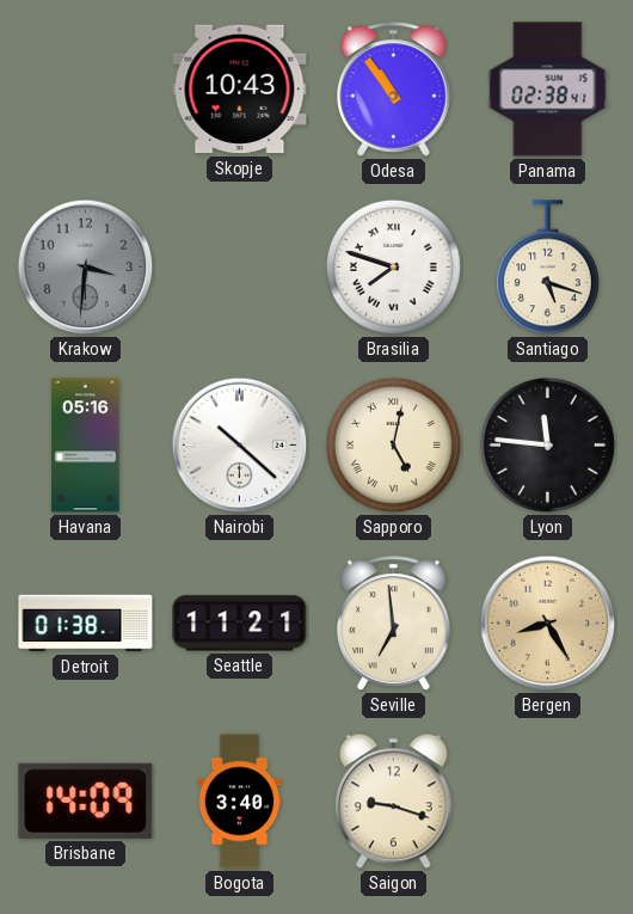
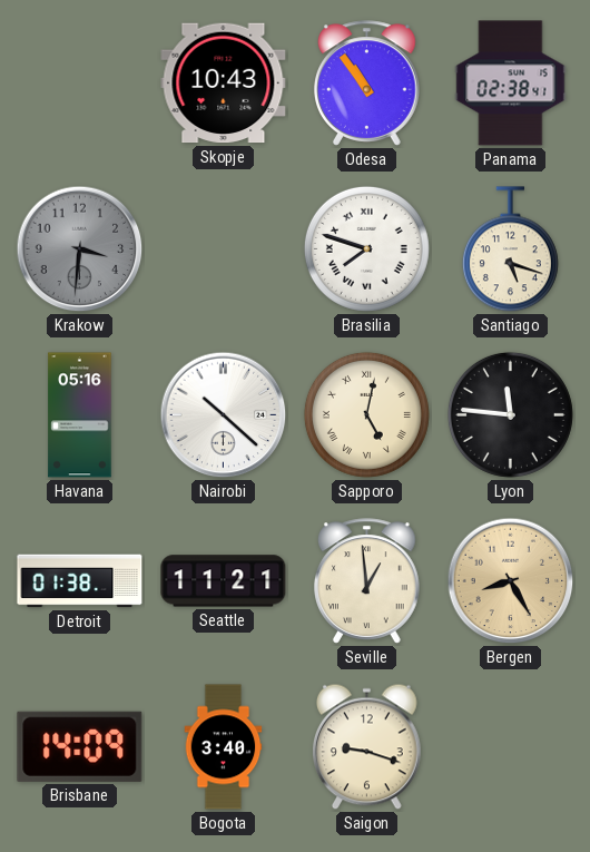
Seville: 6:59 -> 12:59
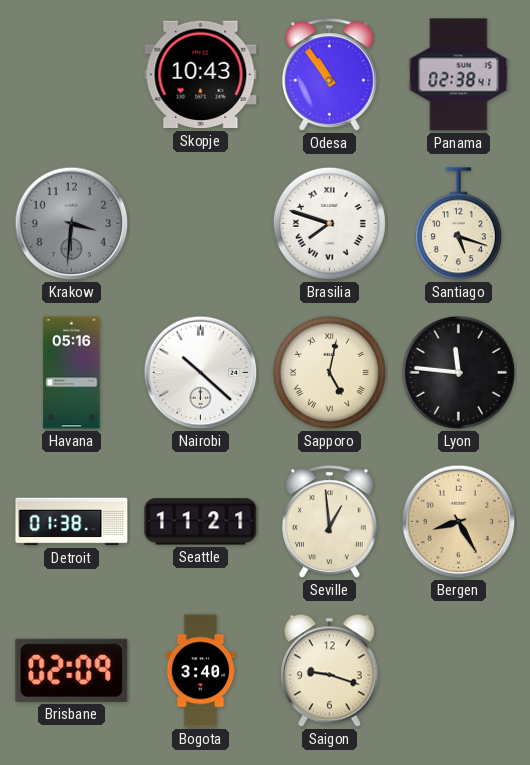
Brisbane: 14:09 -> 02:09
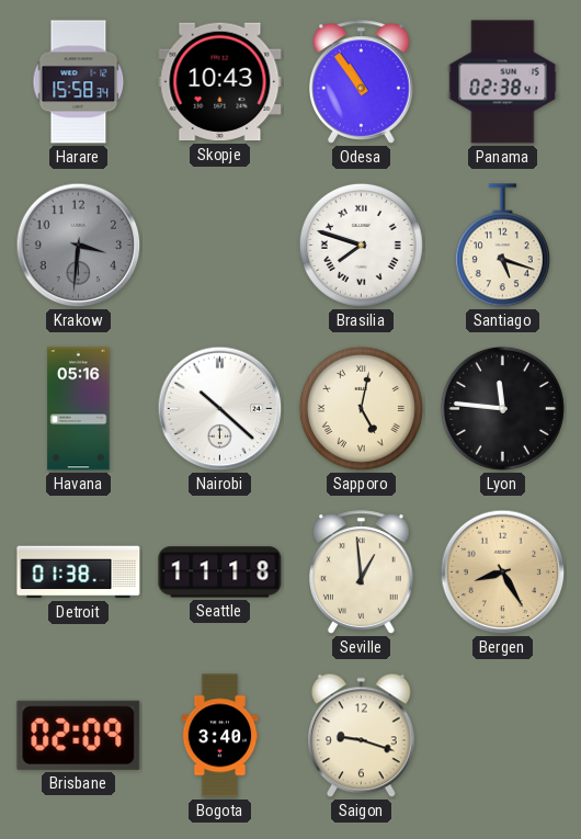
Harare: none -> 15:58
Seattle: 11:21 -> 11:18
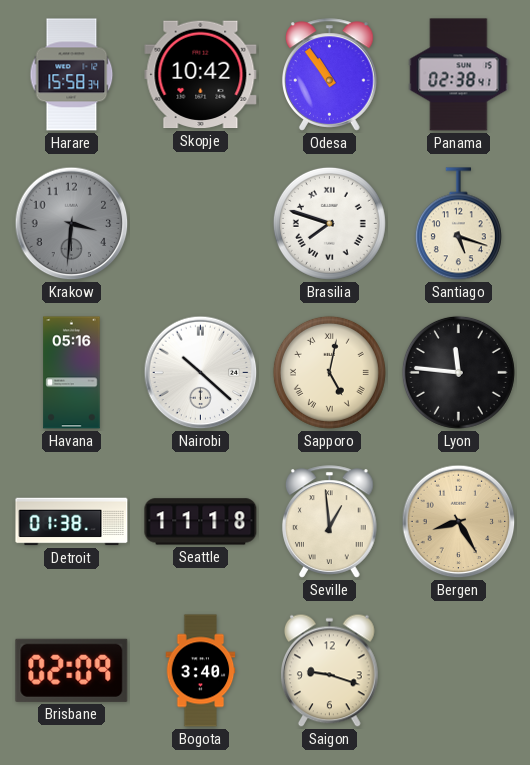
Skopje: 10:43 -> 10:42
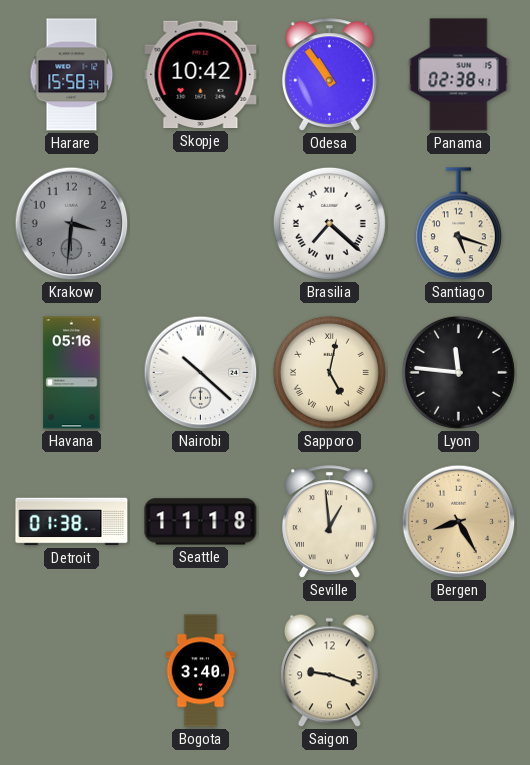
Brasilia: 7:48 -> 7:22
Brisbane: 02:09 -> none
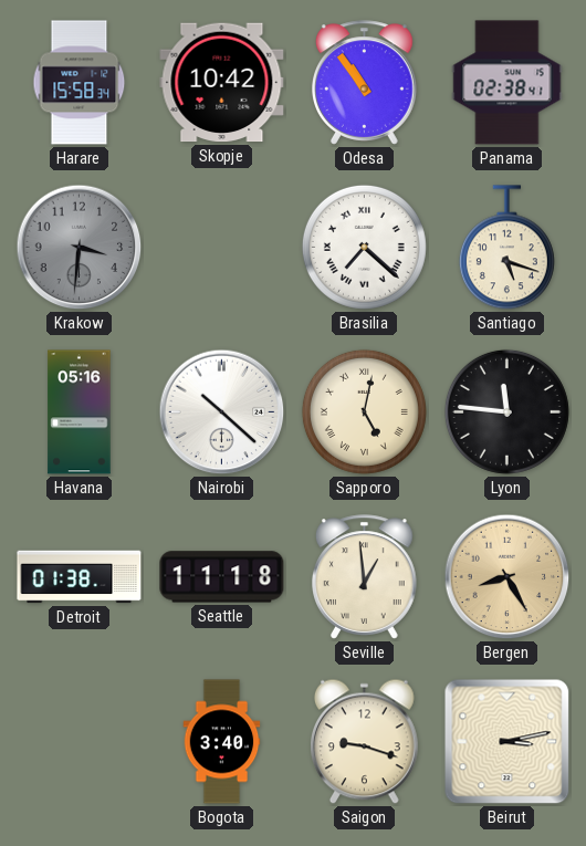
Beirut: none -> 3:13
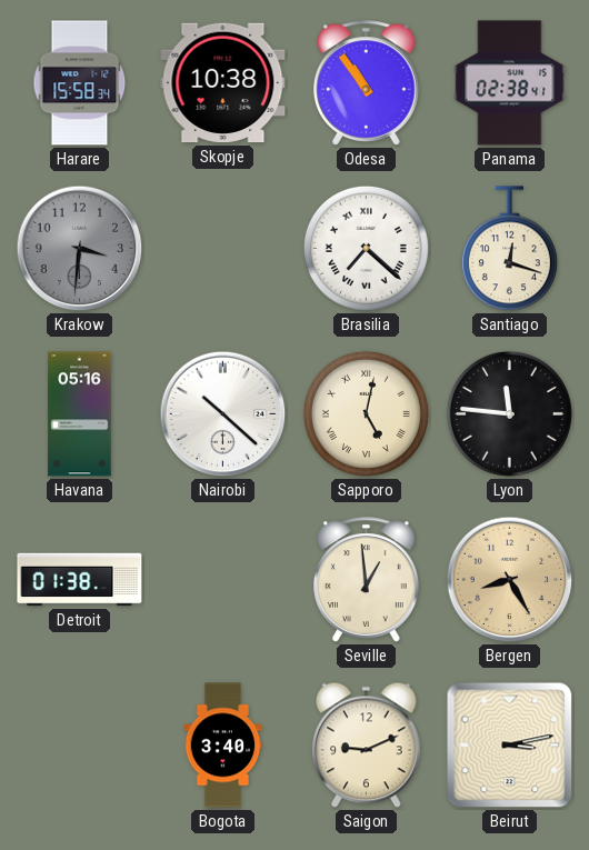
Skopje: 10:42 -> 10:38
Santiago: 5:18 -> 12:18
Seattle: 11:18 -> none
Saigon: 9:18 -> 9:11
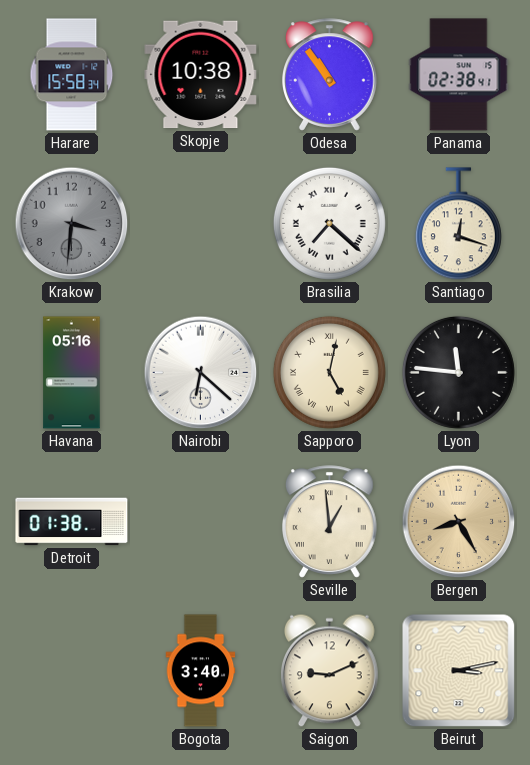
Nairobi: 10:22 -> 6:22
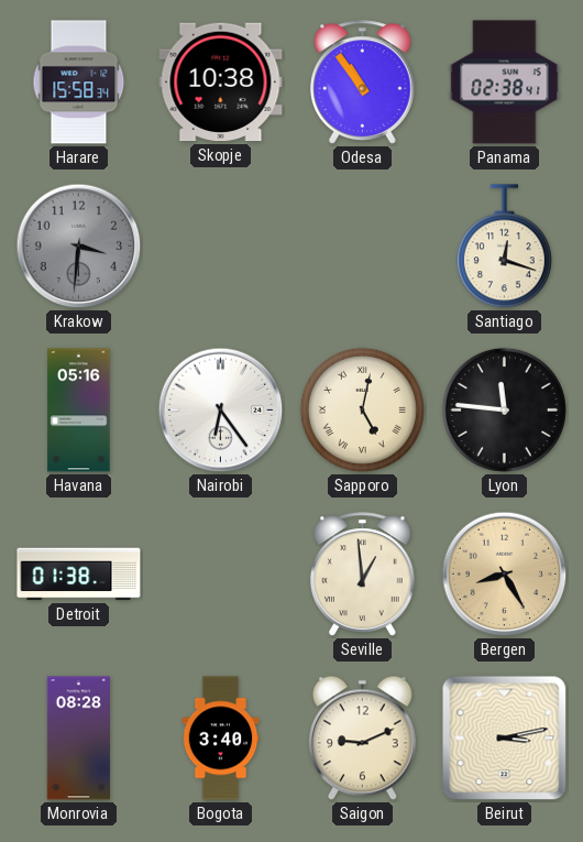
Brasilia: 7:22 -> none
Nairobi: 6:22 -> 6:24
Monrovia: none -> 08:28
